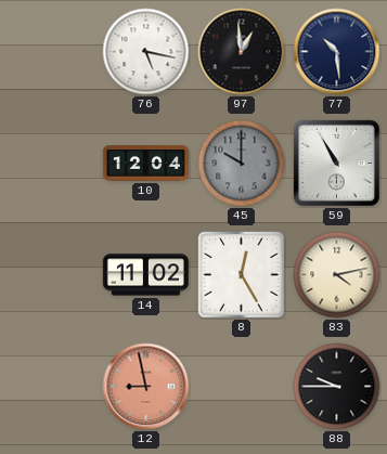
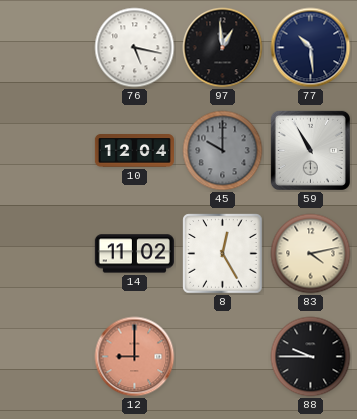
12: 8:58 -> 9:00
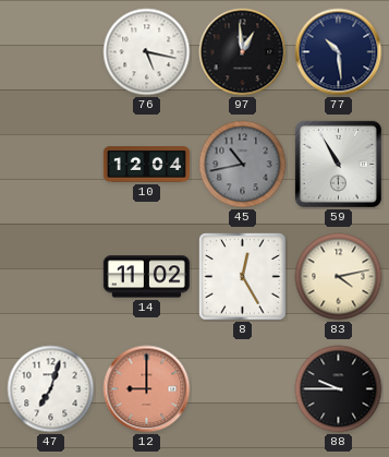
45: 10:00 -> 10:43
47: none -> 7:03
